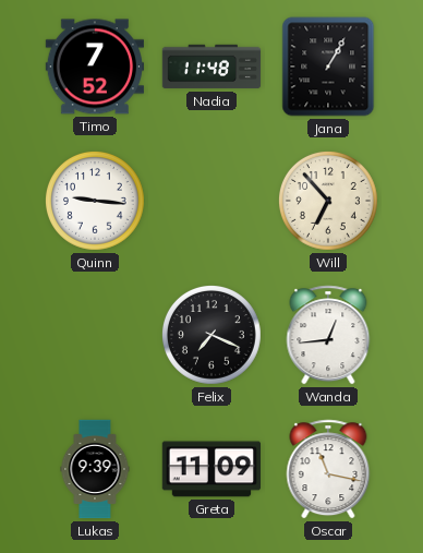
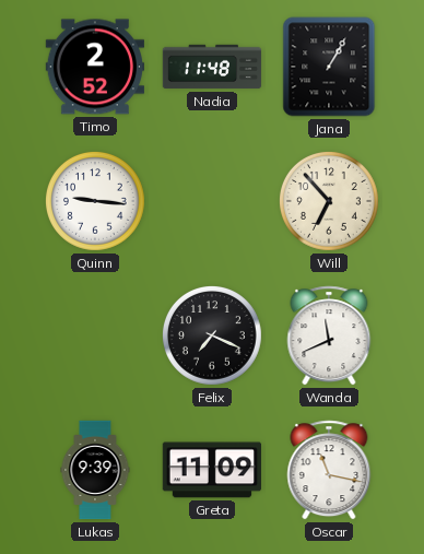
Timo: 7:52 -> 2:52
Wanda: 12:44 -> 11:41
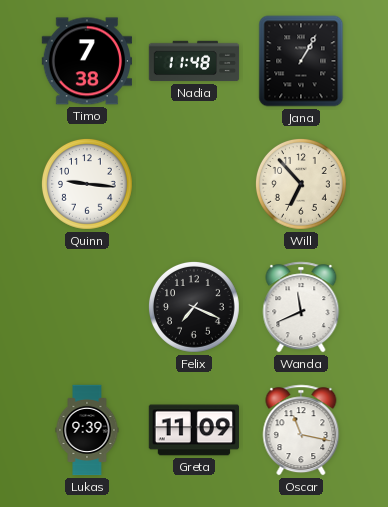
Timo: 2:52 -> 7:38
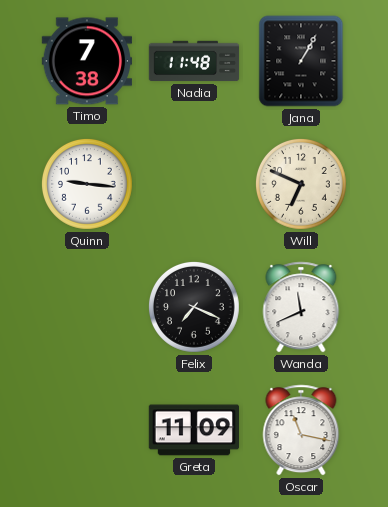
Will: 6:53 -> 6:49
Lukas: 9:39 -> none
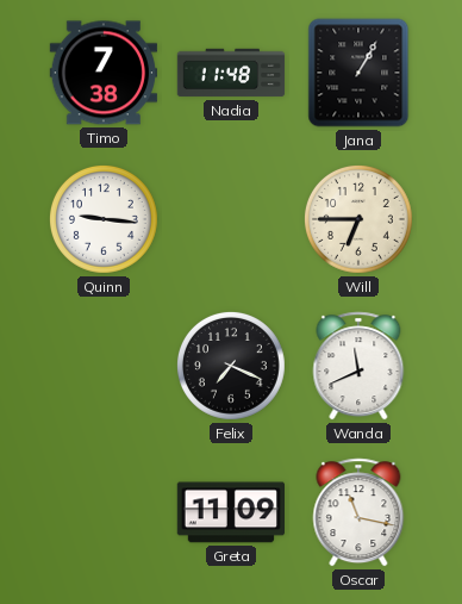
Will: 6:49 -> 6:45
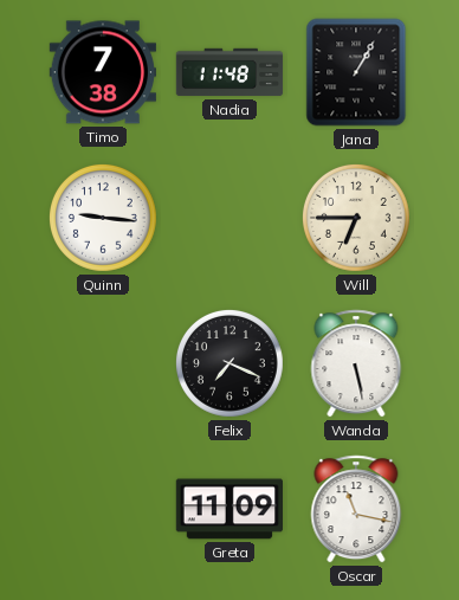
Wanda: 11:41 -> 5:28
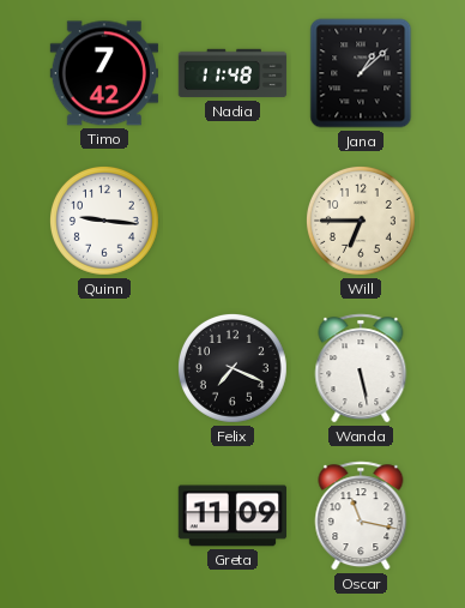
Timo: 7:38 -> 7:42
Jana: 1:05 -> 1:08
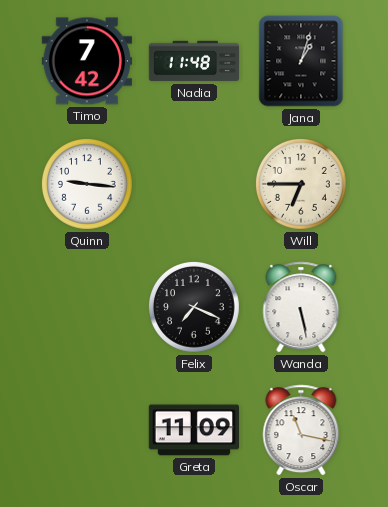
Jana: 1:08 -> 1:03
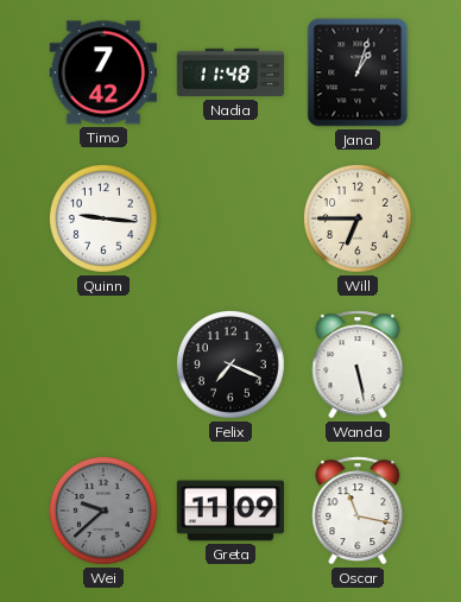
Wei: none -> 9:38
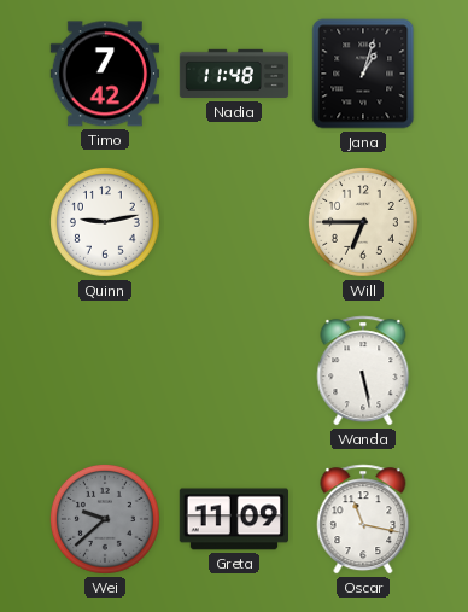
Quinn: 9:16 -> 9:13
Felix: 7:19 -> none
